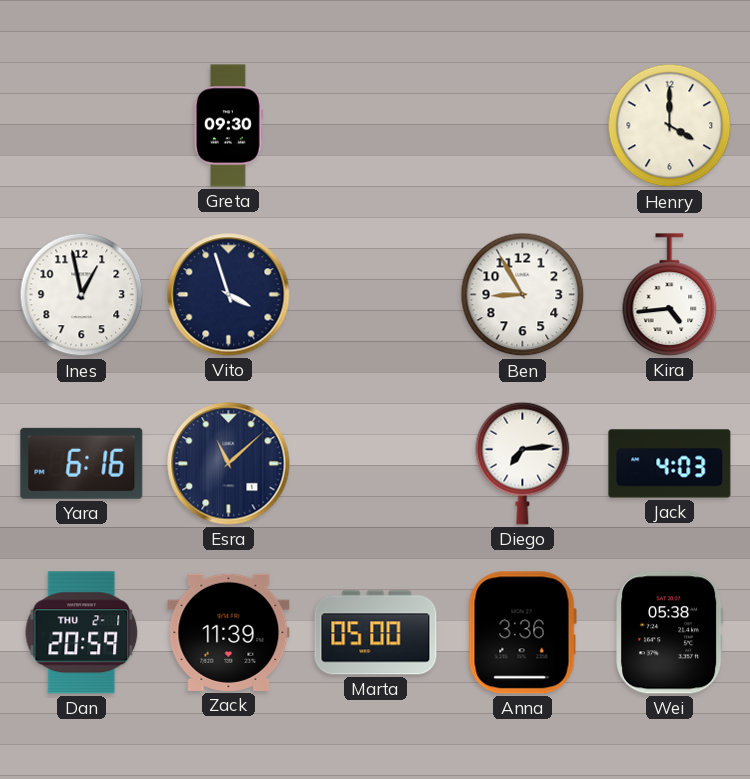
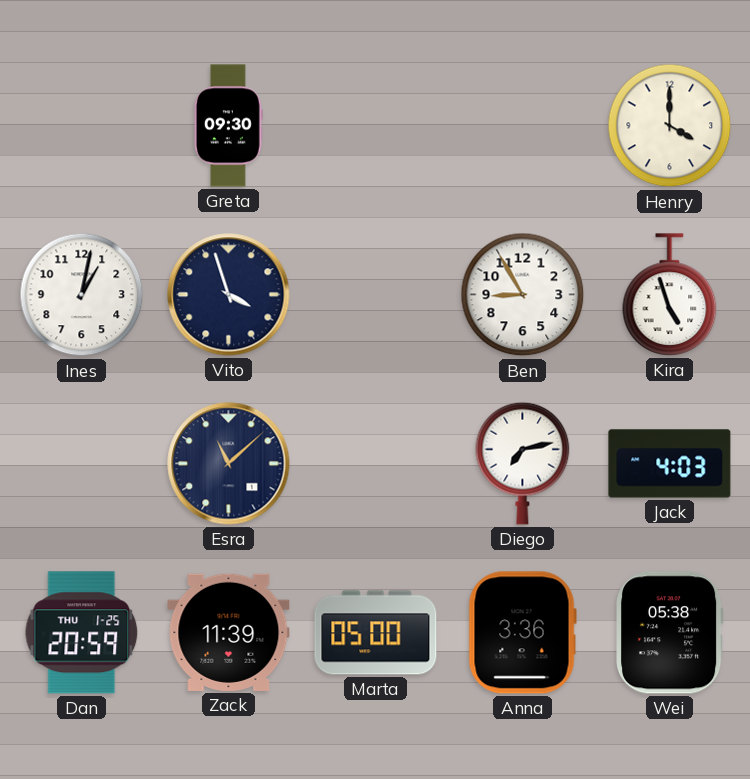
Ines: 12:58 -> 1:02
Kira: 4:44 -> 4:57
Yara: 6:16 -> none
Diego: 7:14 -> 7:13
Dan date: THU 2-1 -> THU 1-25
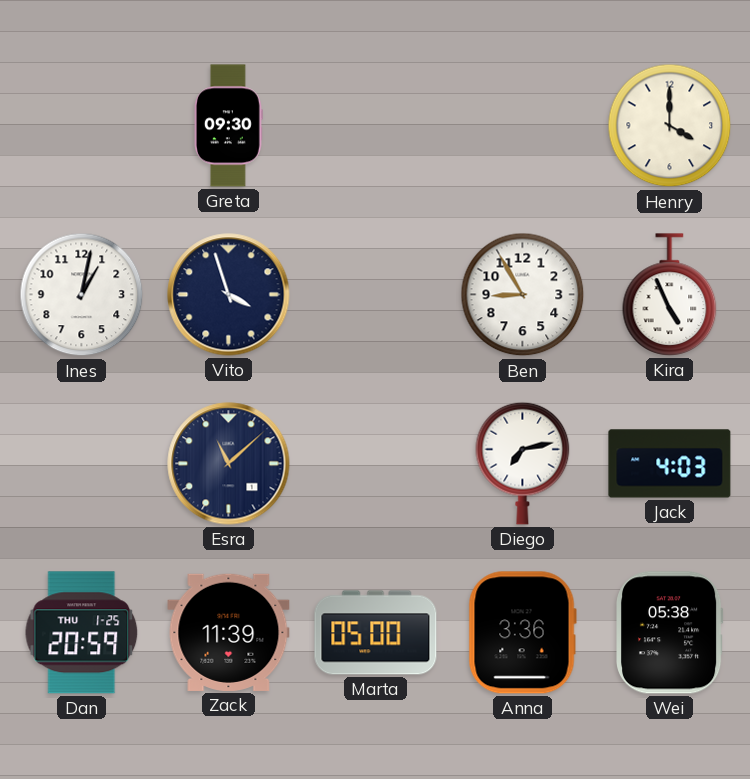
Kira: 4:57 -> 4:56
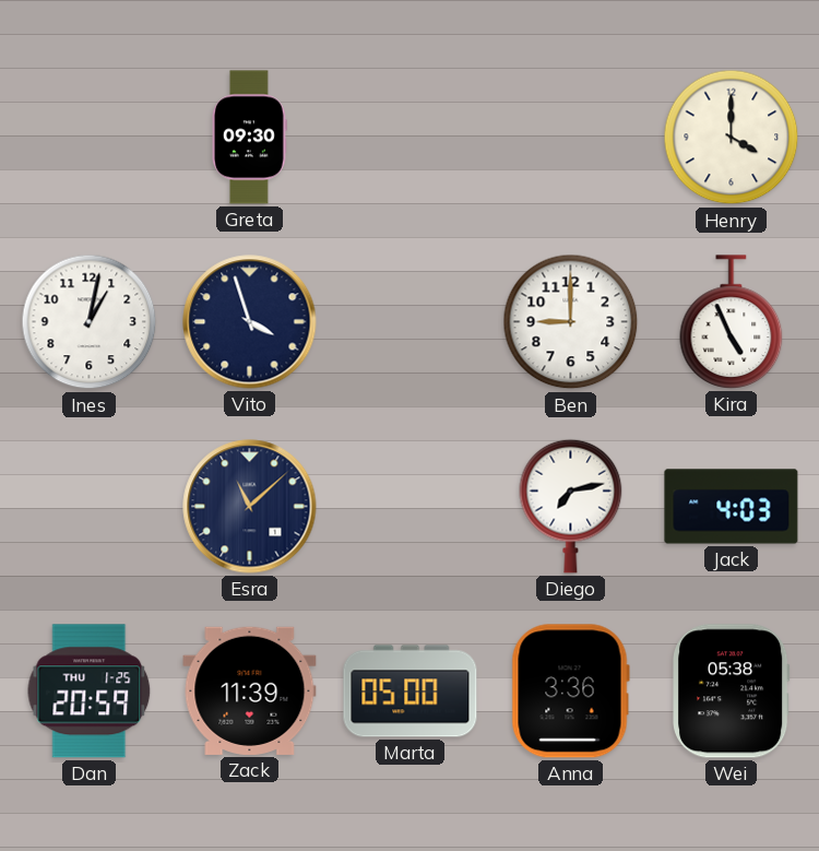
Ben: 8:55 -> 9:00
